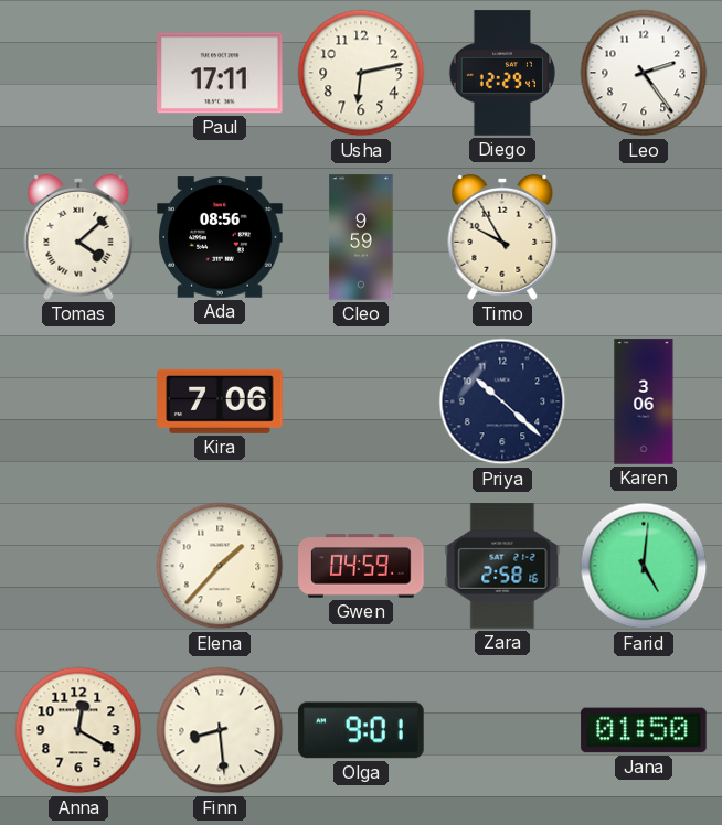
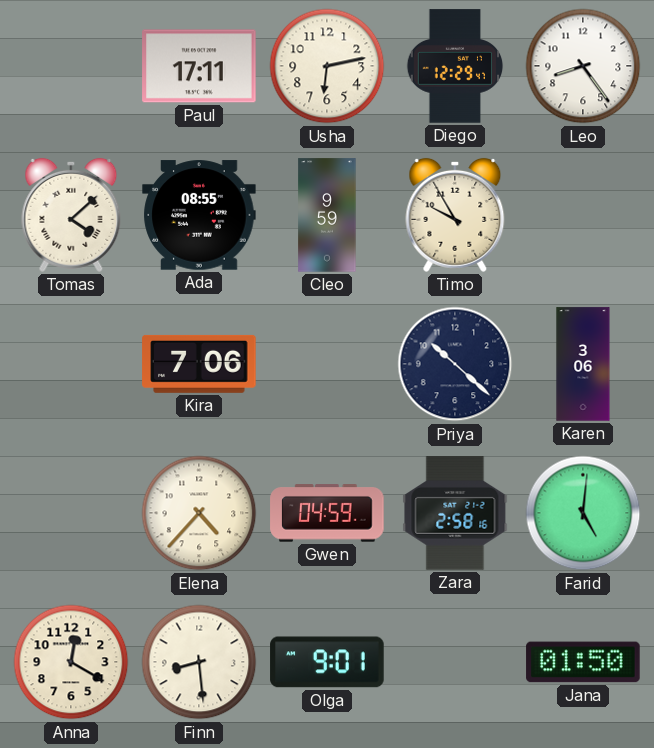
Leo: 2:24 -> 8:24
Ada: 08:56 -> 08:55
Elena: 1:37 -> 4:37
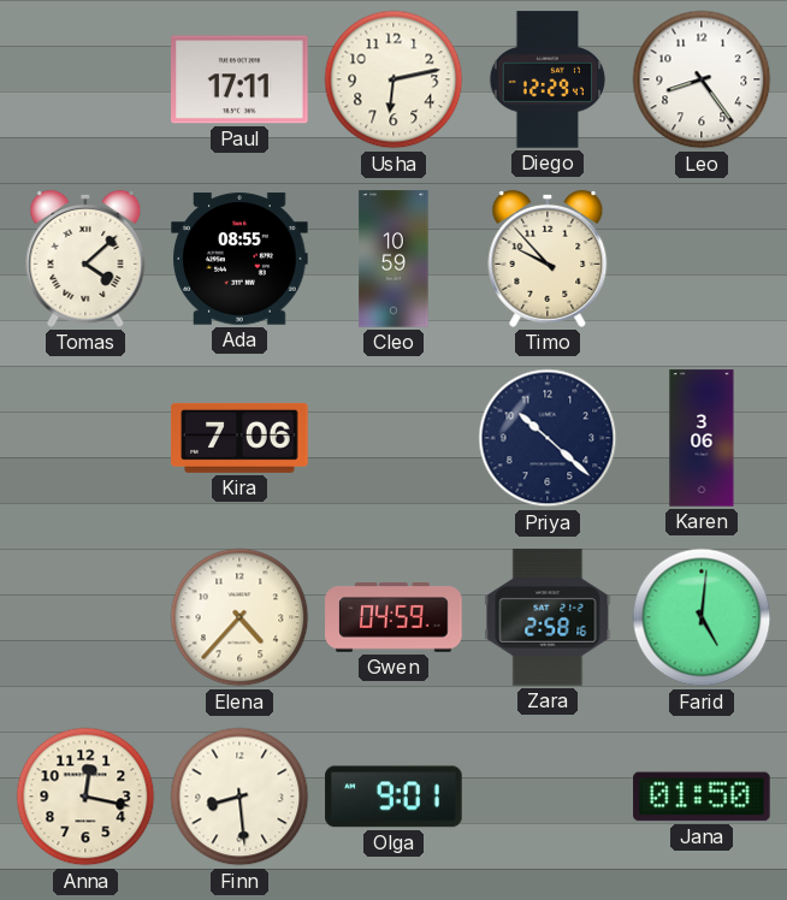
Cleo: 9:59 -> 10:59
Timo: 9:55 -> 9:53
Anna: 12:20 -> 12:17
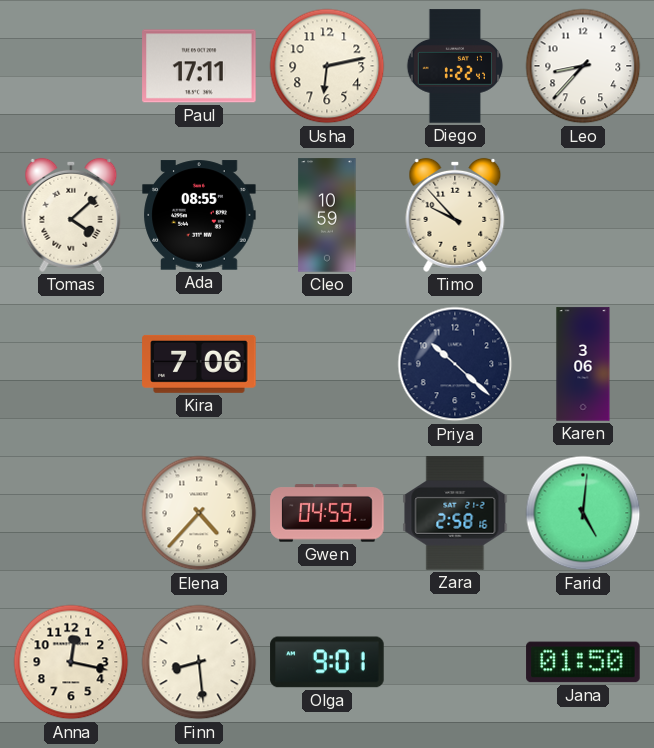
Diego: 12:29 -> 1:22
Leo: 8:24 -> 8:37
